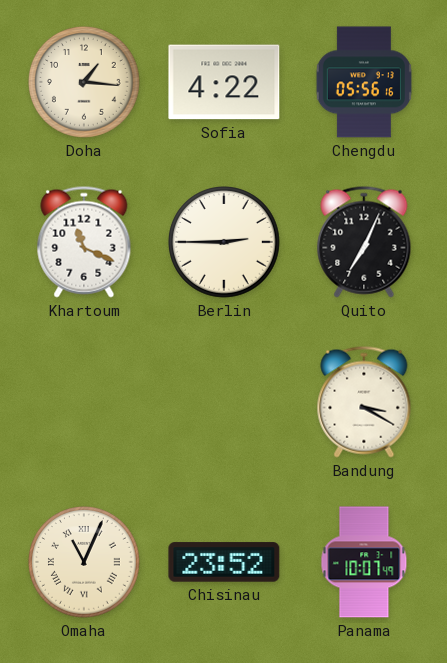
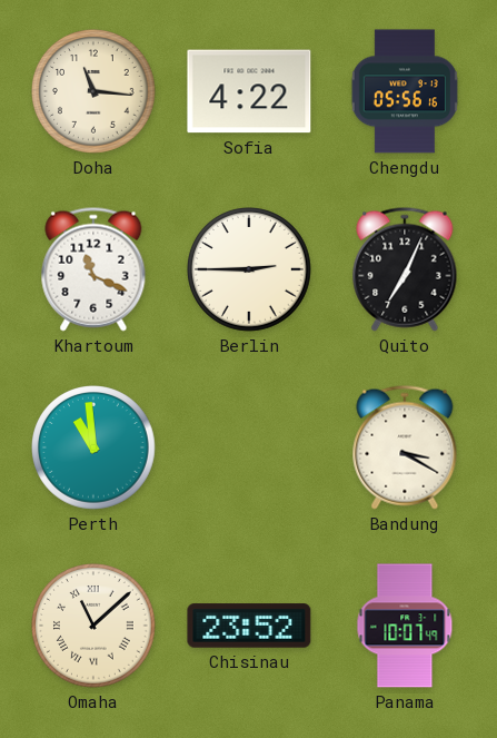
Doha: 1:16 -> 11:16
Perth: none -> 10:59
Omaha: 11:04 -> 11:08
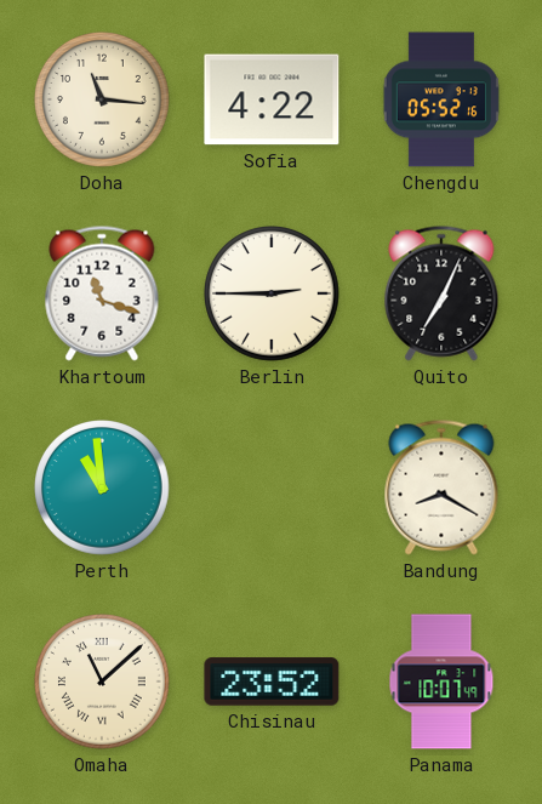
Chengdu: 05:56 -> 05:52
Khartoum: 11:19 -> 11:18
Bandung: 3:20 -> 8:20
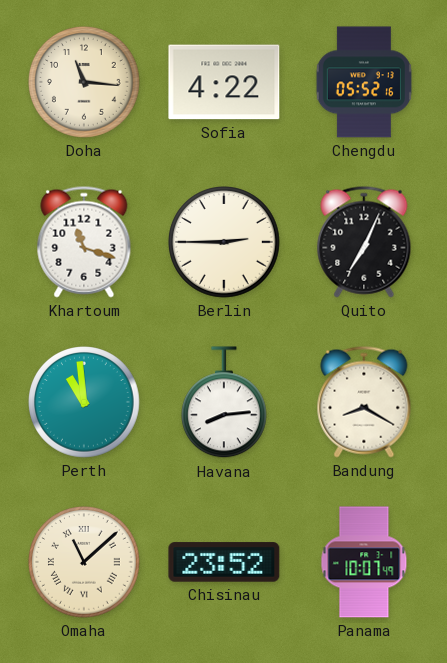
Havana: none -> 8:14
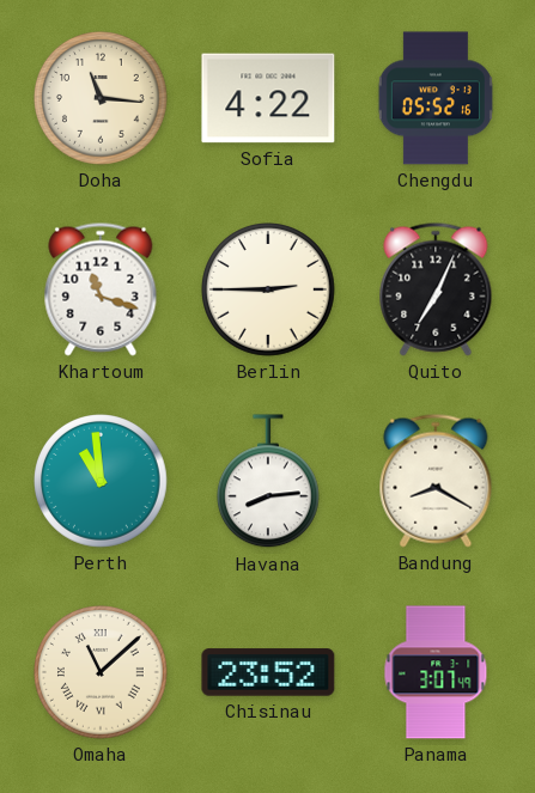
Panama: 10:07 -> 3:07
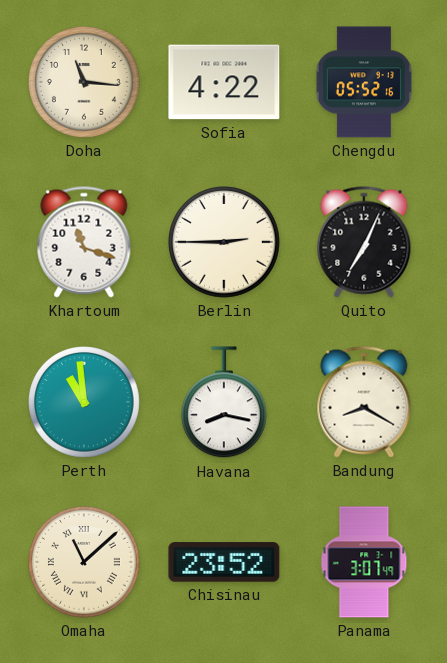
Havana: 8:14 -> 8:17
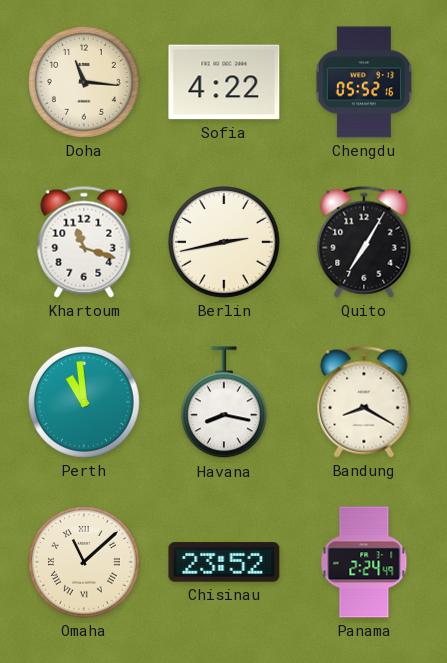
Berlin: 2:45 -> 2:43
Quito: 7:04 -> 7:05
Panama: 3:07 -> 2:24
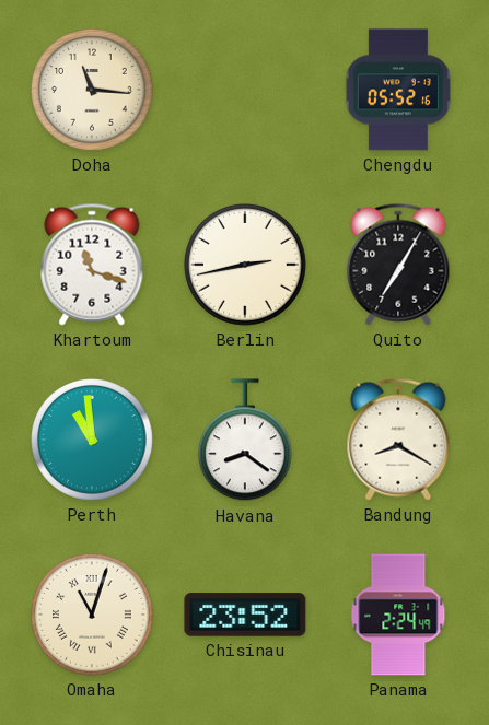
Sofia: 4:22 -> none
Havana: 8:17 -> 8:21
Omaha: 11:08 -> 11:03
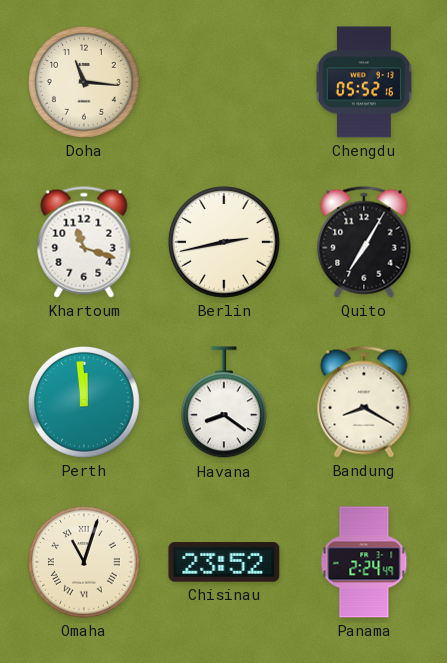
Perth: 10:59 -> 11:59
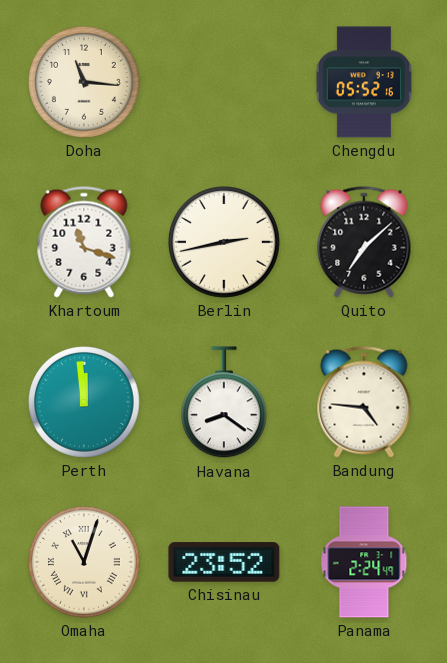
Quito: 7:05 -> 7:08
Bandung: 8:20 -> 4:46
